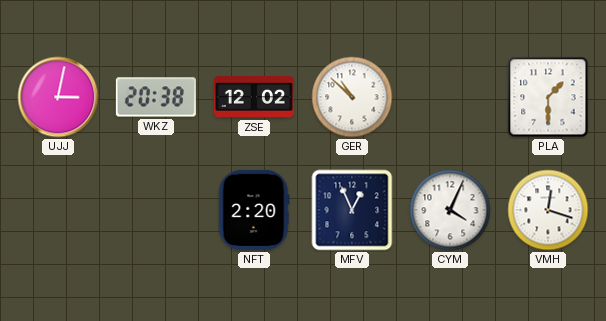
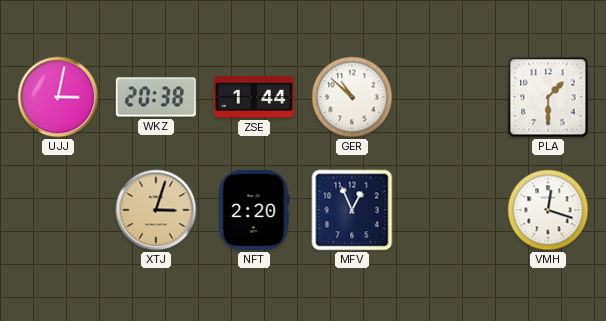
ZSE: 12:02 -> 1:44
XTJ: none -> 3:03
CYM: 4:04 -> none
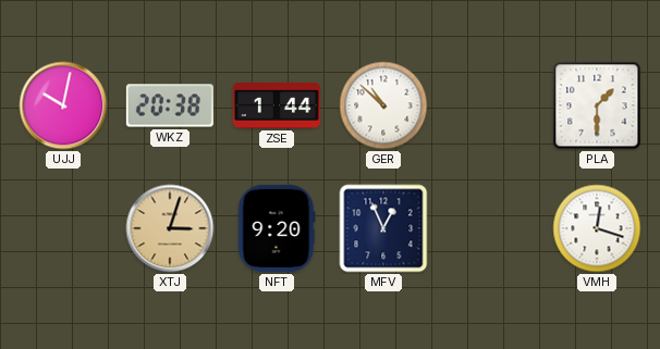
UJJ: 3:02 -> 10:02
NFT: 2:20 -> 9:20
